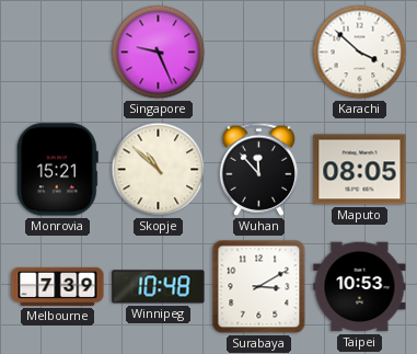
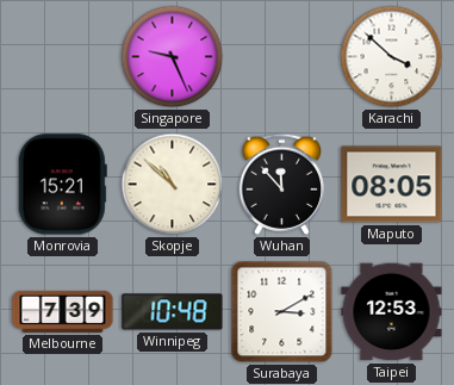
Taipei: 10:53 -> 12:53
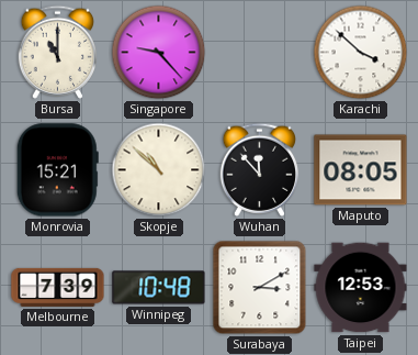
Bursa: none -> 11:00
Singapore: 9:26 -> 9:23
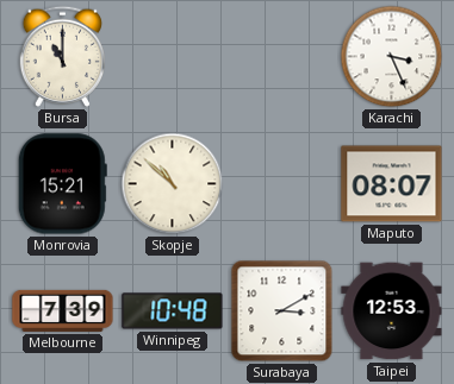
Singapore: 9:23 -> none
Karachi: 3:52 -> 3:26
Wuhan: 11:53 -> none
Maputo: 08:05 -> 08:07
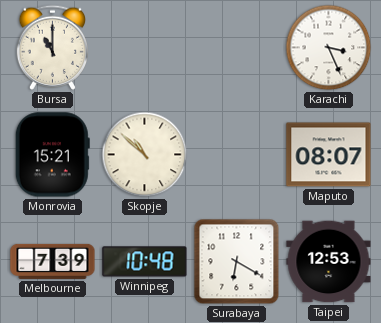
Surabaya: 3:10 -> 6:20
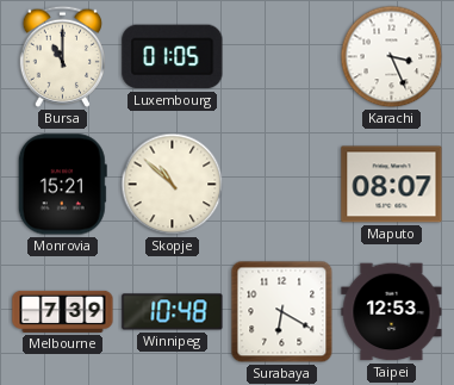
Luxembourg: none -> 01:05
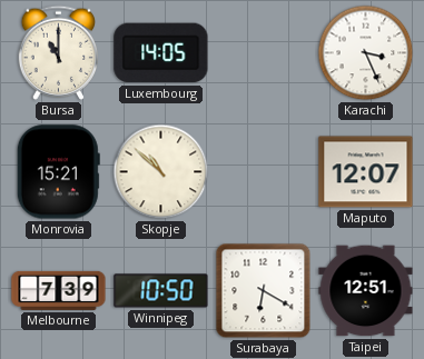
Luxembourg: 01:05 -> 14:05
Maputo: 08:07 -> 12:07
Winnipeg: 10:48 -> 10:50
Taipei: 12:53 -> 12:51
